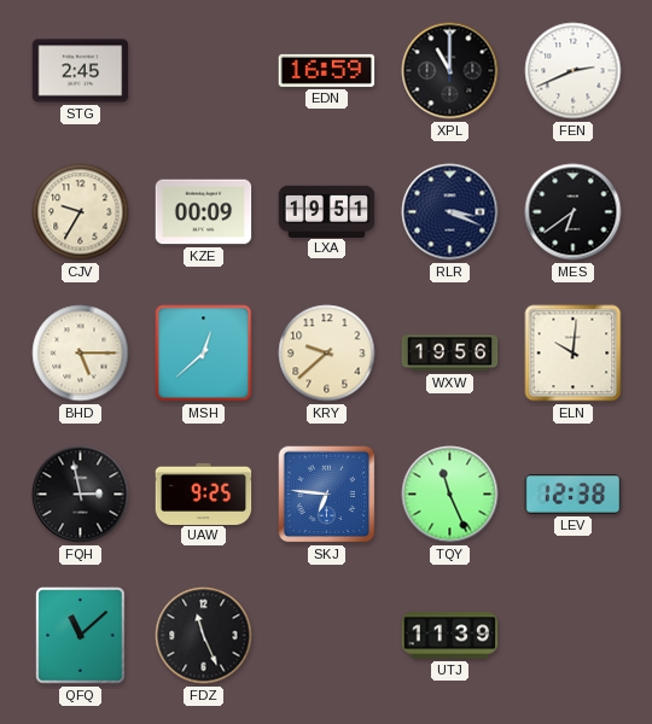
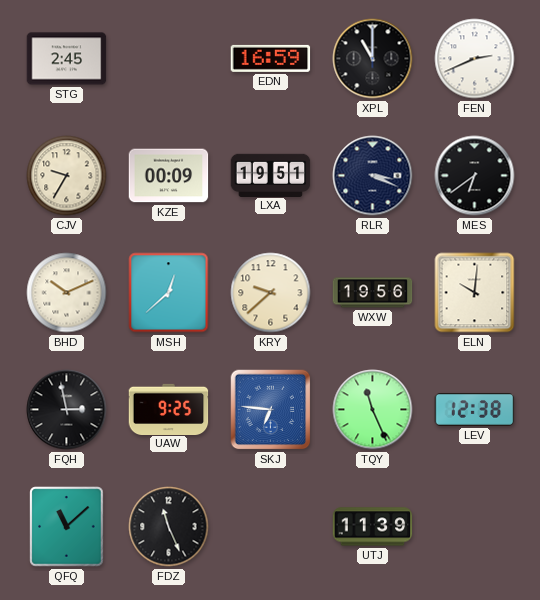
BHD: 5:15 -> 10:11
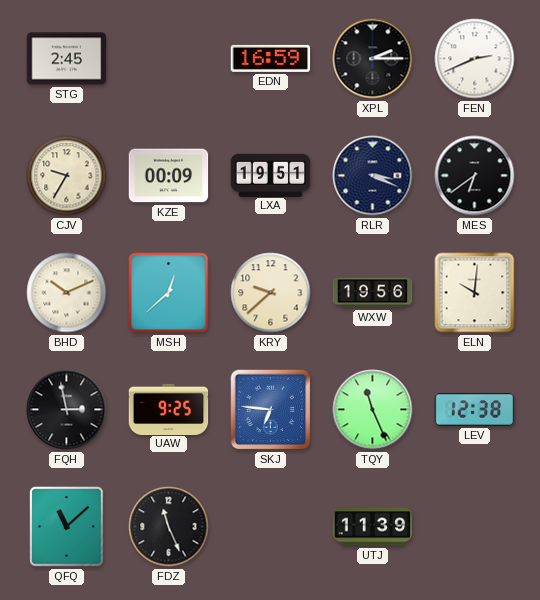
XPL: 11:00 -> 2:15
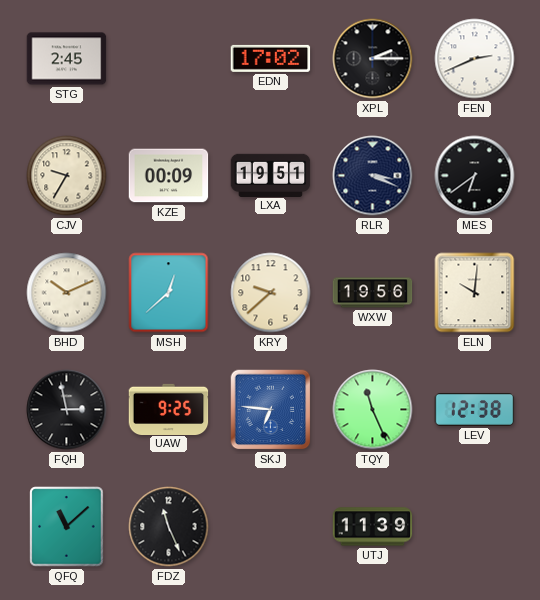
EDN: 16:59 -> 17:02
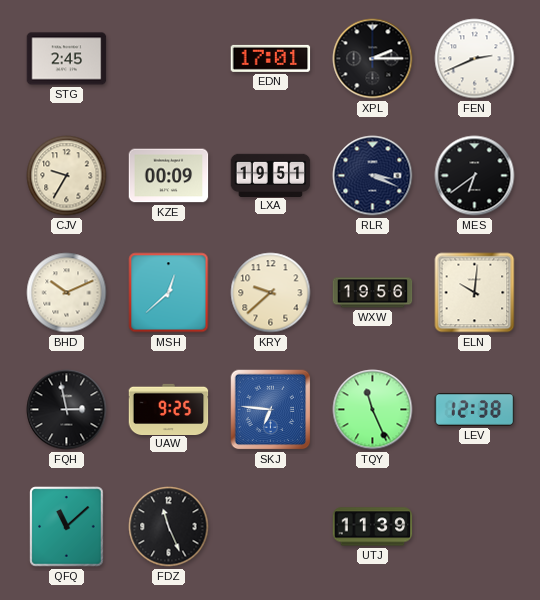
EDN: 17:02 -> 17:01
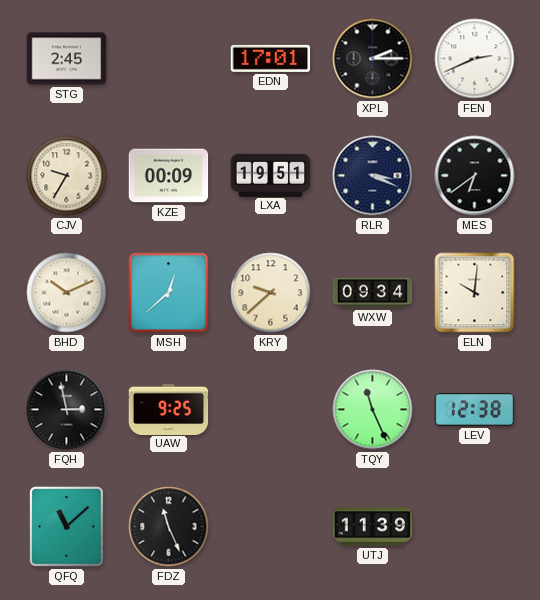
WXW: 19:56 -> 09:34
SKJ: 6:46 -> none
